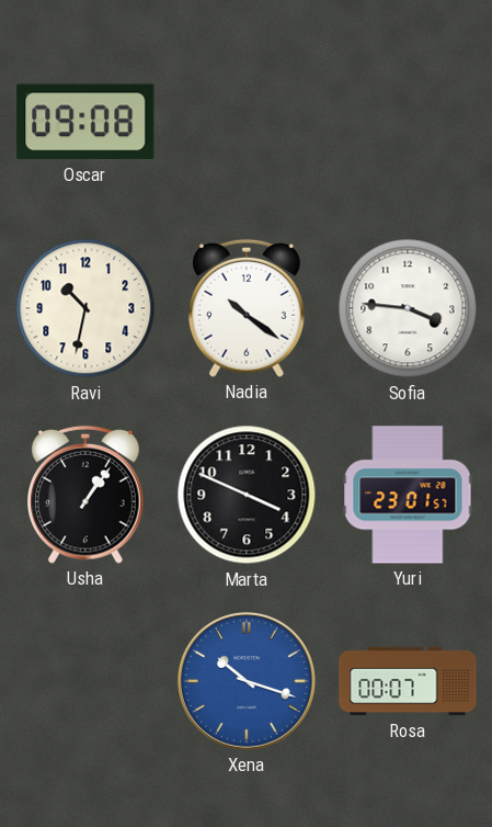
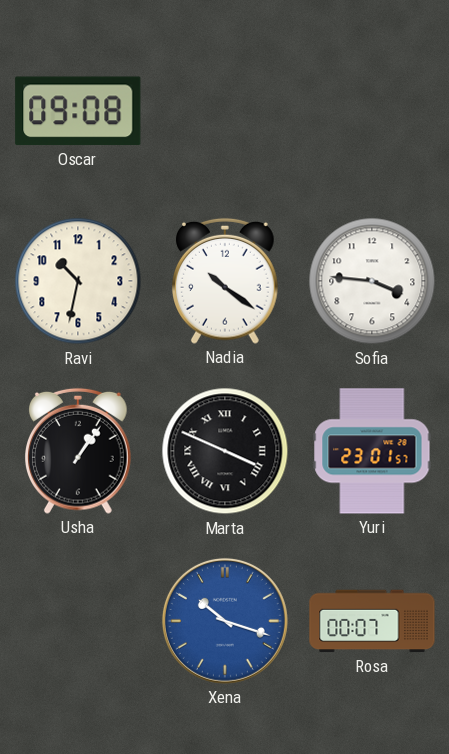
Marta numerals: Arabic -> Roman
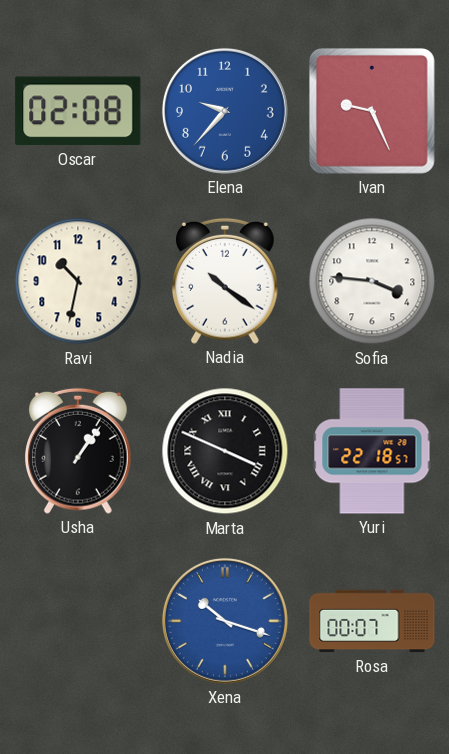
Oscar: 09:08 -> 02:08
Elena: none -> 9:37
Ivan: none -> 9:26
Yuri: 23:01 -> 22:18
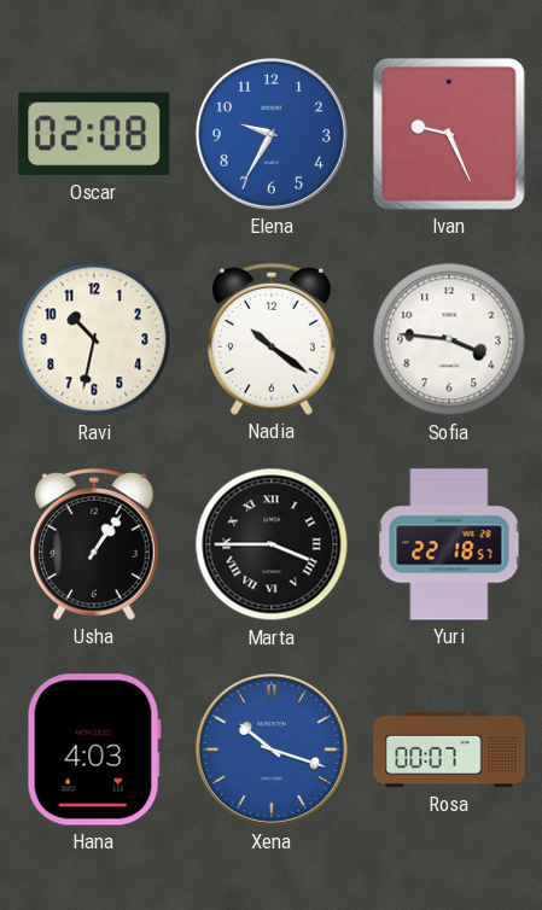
Elena: 9:37 -> 9:35
Marta: 3:49 -> 3:45
Hana: none -> 4:03
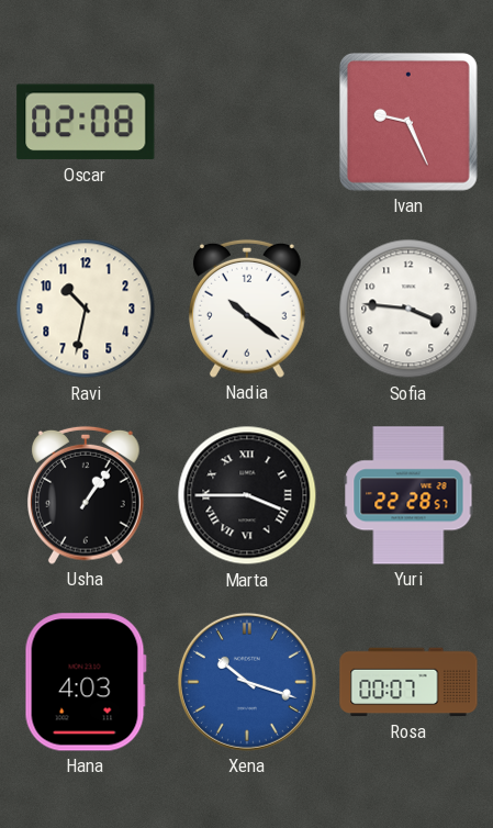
Elena: 9:35 -> none
Yuri: 22:18 -> 22:28
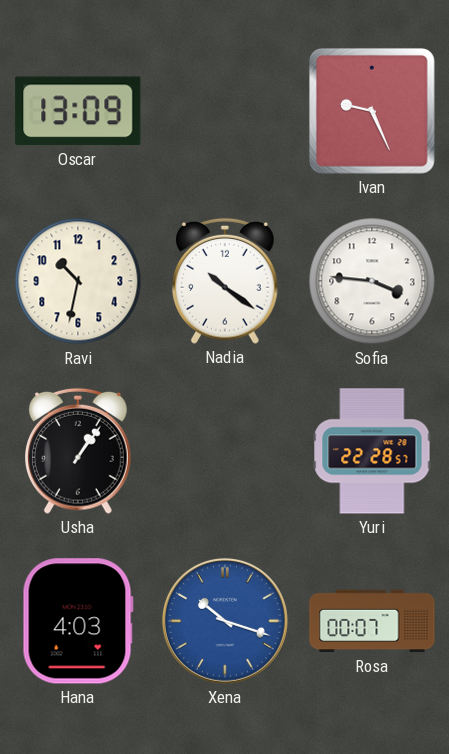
Oscar: 02:08 -> 13:09
Marta: 3:45 -> none
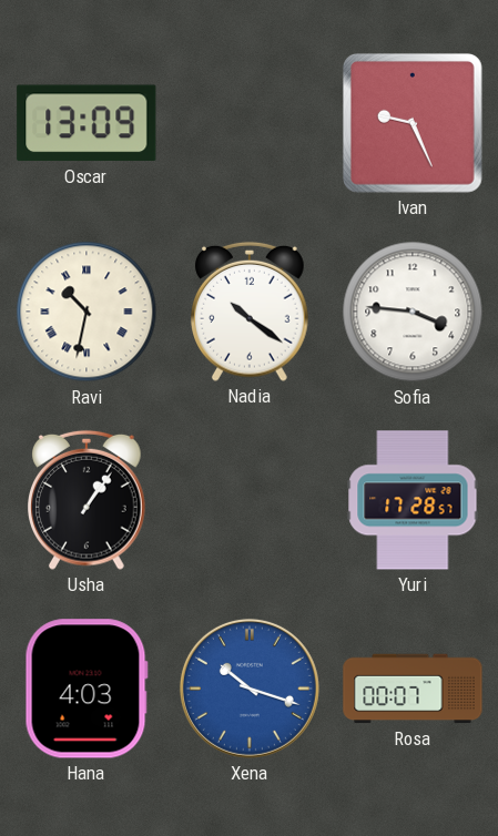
Ravi numerals: Arabic -> Roman
Yuri: 22:28 -> 17:28
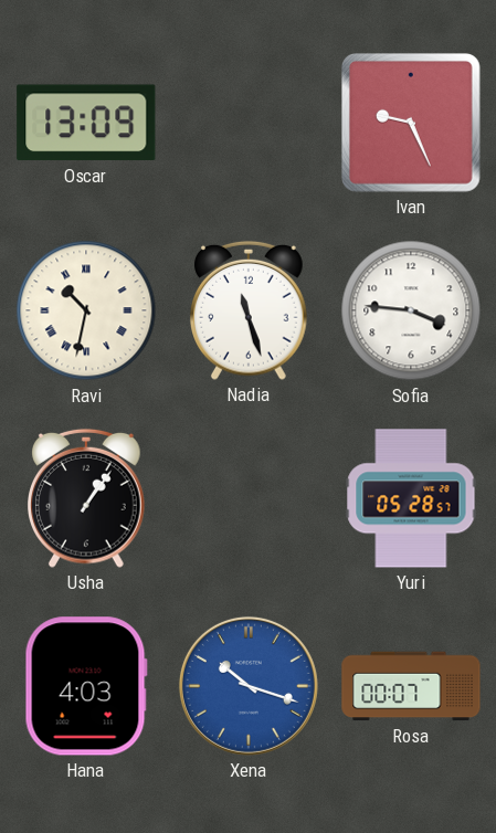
Nadia: 10:21 -> 11:27
Yuri: 17:28 -> 05:28
